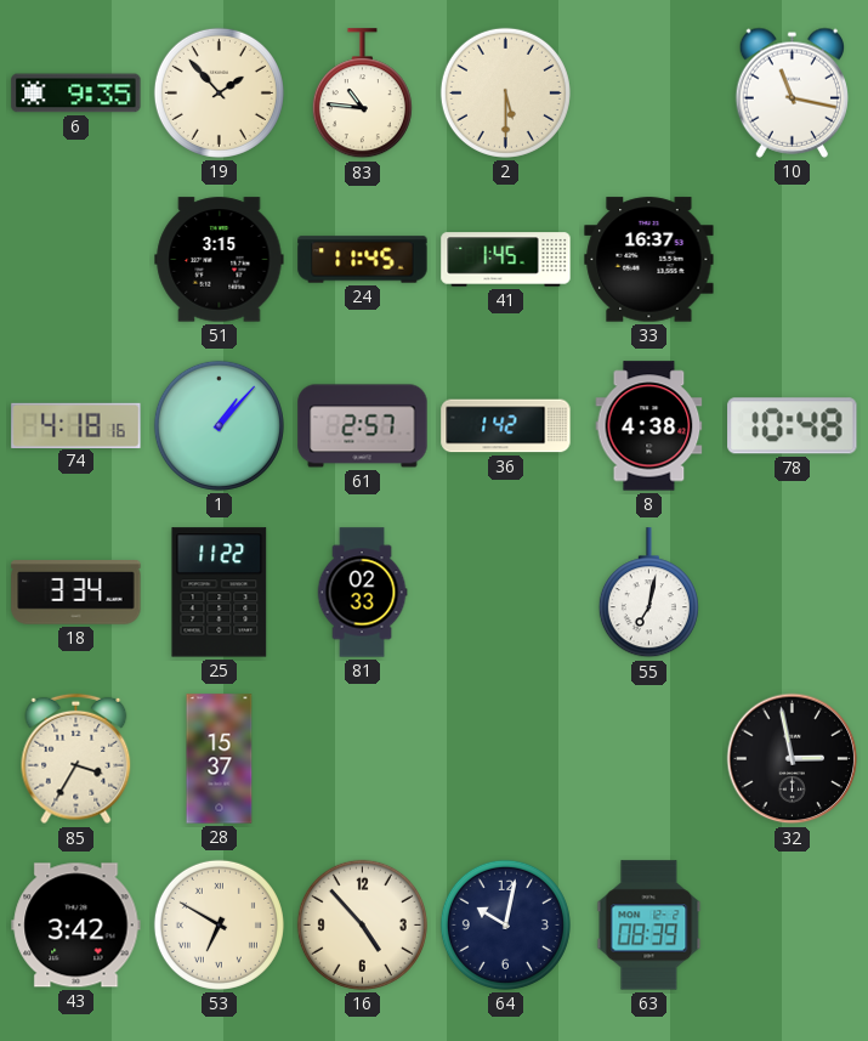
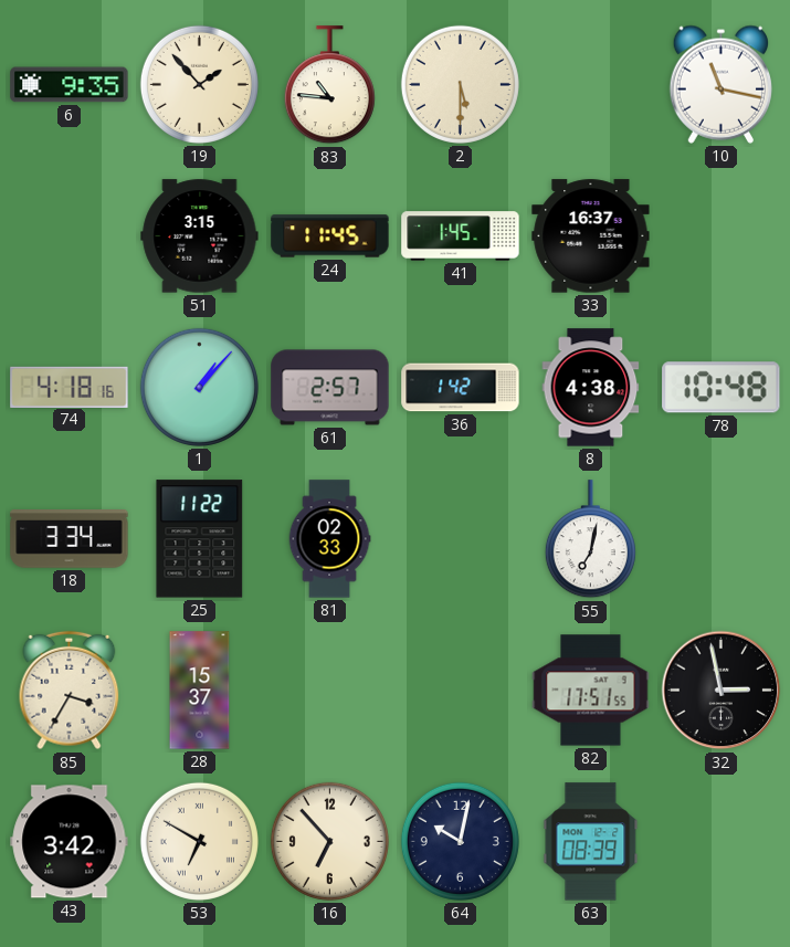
82: none -> 17:51
16: 4:53 -> 6:53
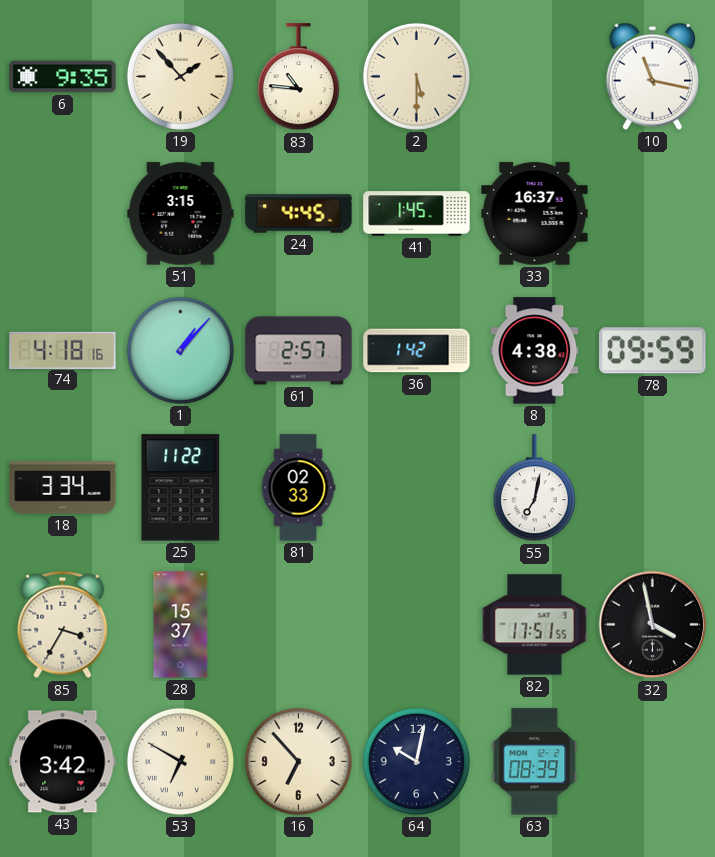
24: 11:45 -> 4:45
78: 10:48 -> 09:59
32: 2:58 -> 3:58
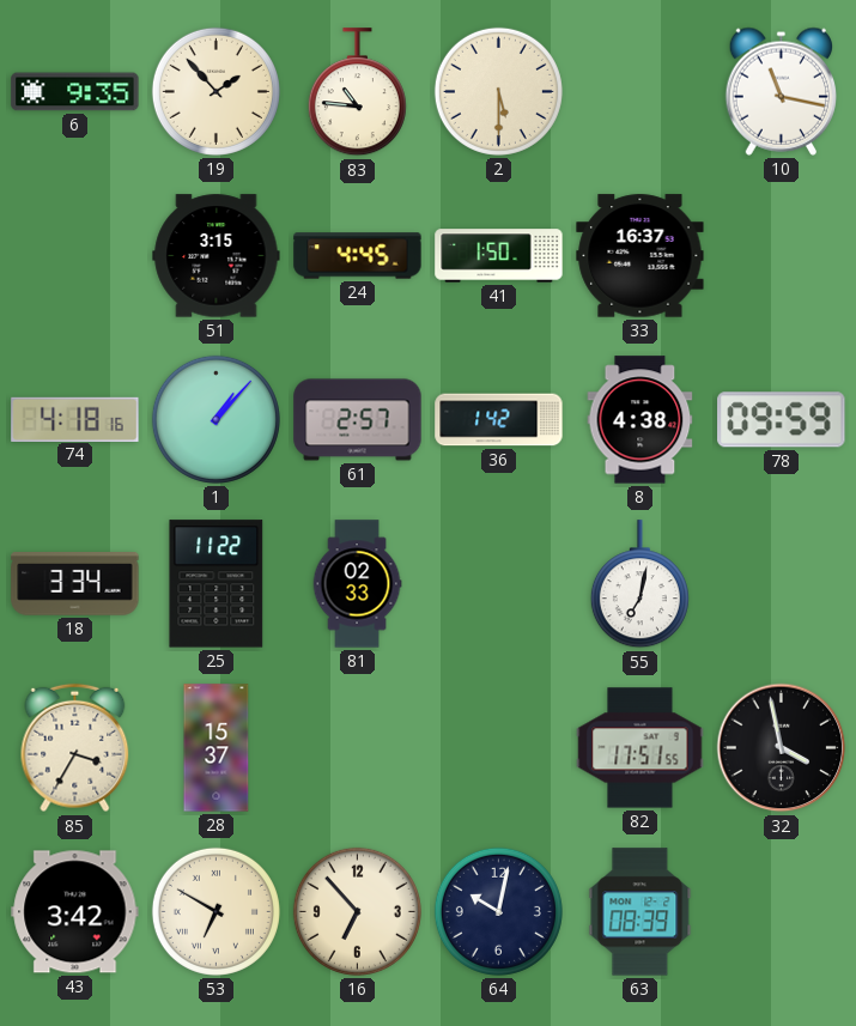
41: 1:45 -> 1:50
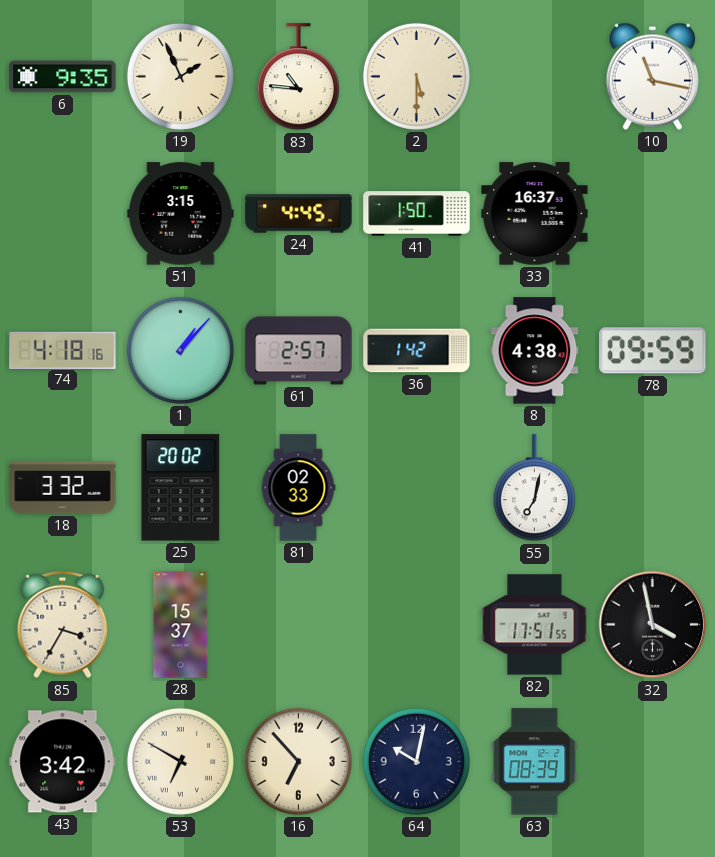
19: 1:53 -> 1:56
18: 3:34 -> 3:32
25: 11:22 -> 20:02
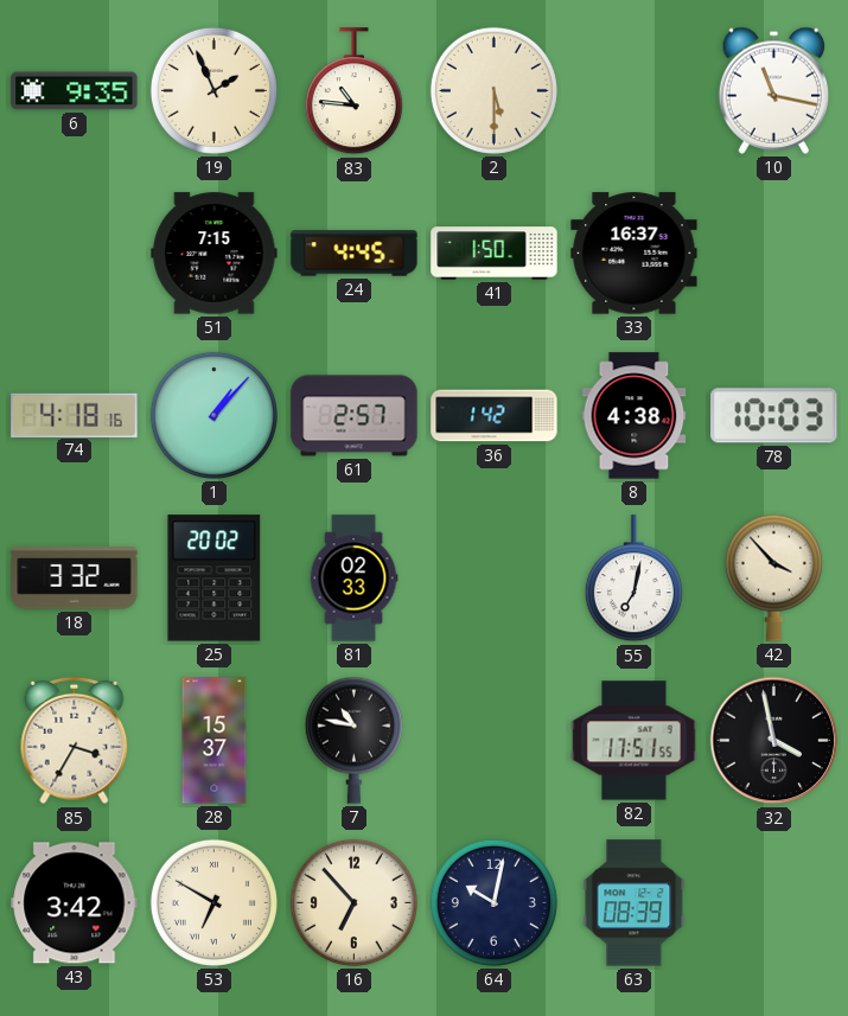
51: 3:15 -> 7:15
78: 09:59 -> 10:03
42: none -> 3:53
7: none -> 10:47
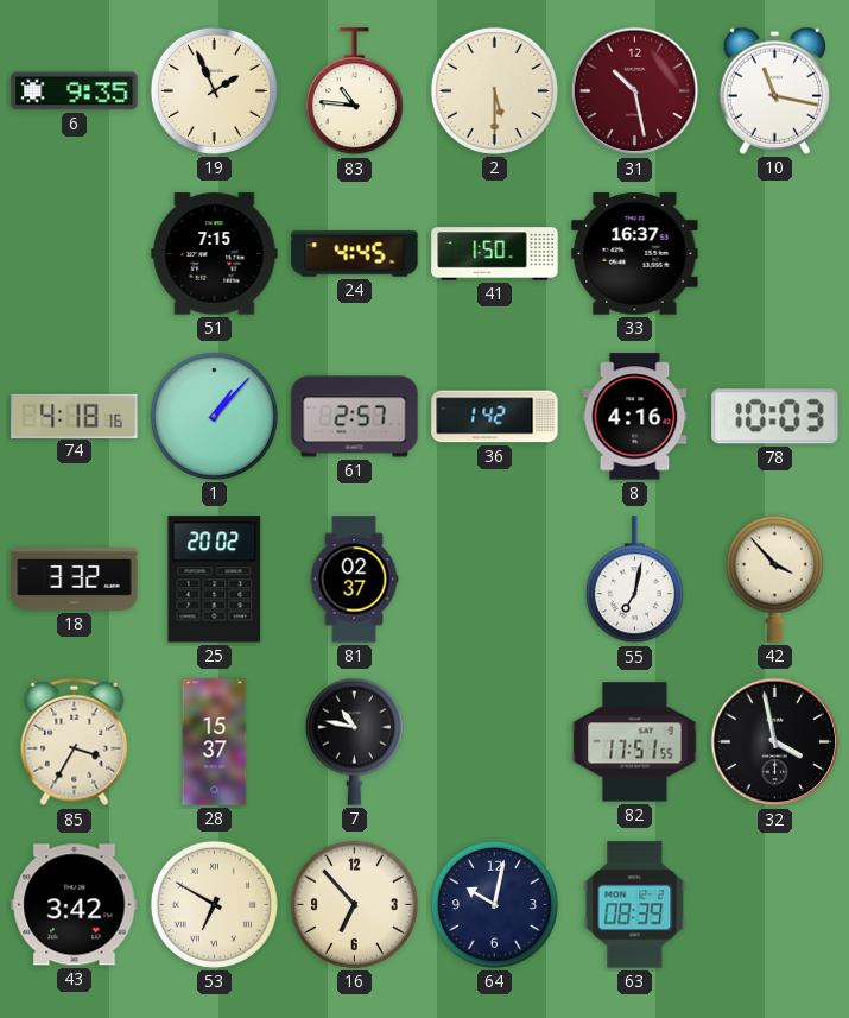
31: none -> 10:28
8: 4:38 -> 4:16
81: 02:33 -> 02:37
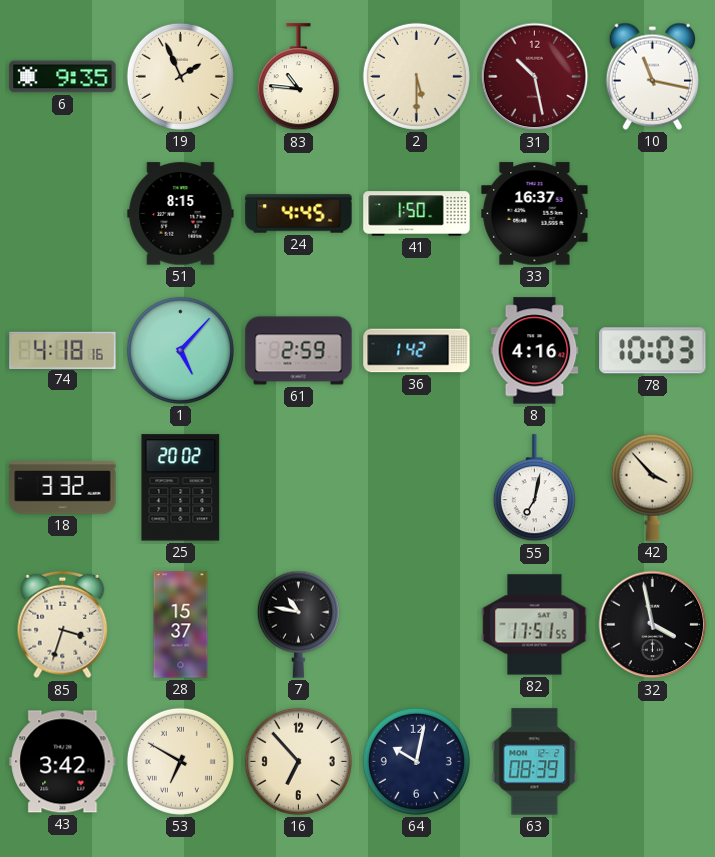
51: 7:15 -> 8:15
1: 1:07 -> 5:07
61: 2:57 -> 2:59
81: 02:37 -> none
85: 3:35 -> 3:33
